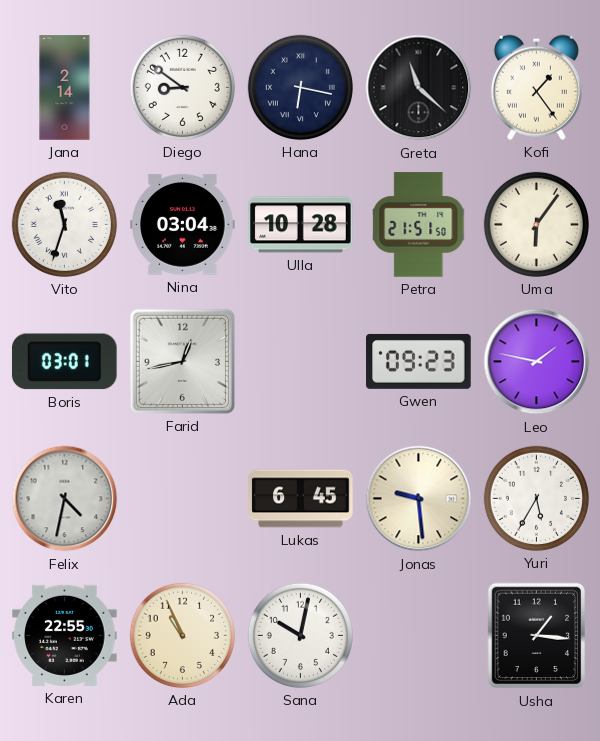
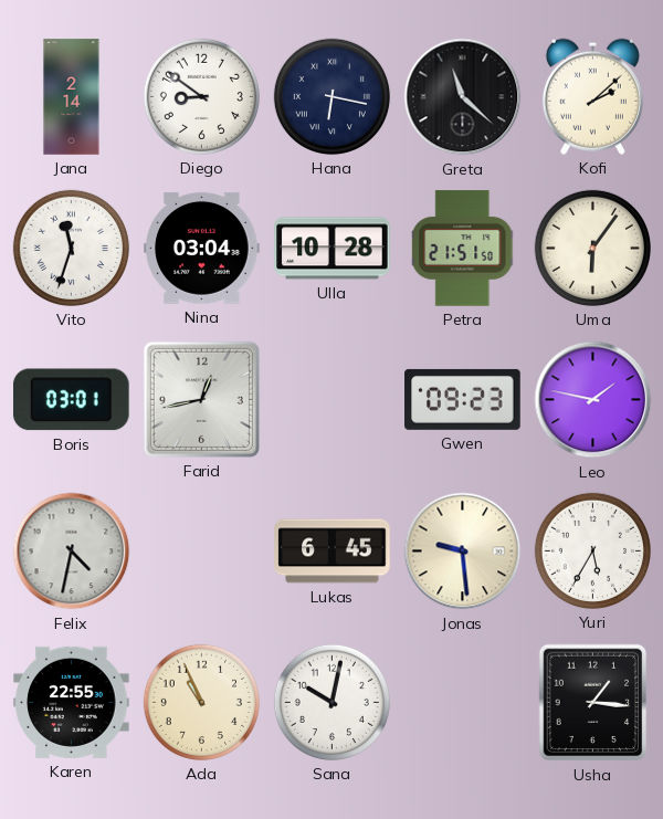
Kofi: 1:24 -> 2:08
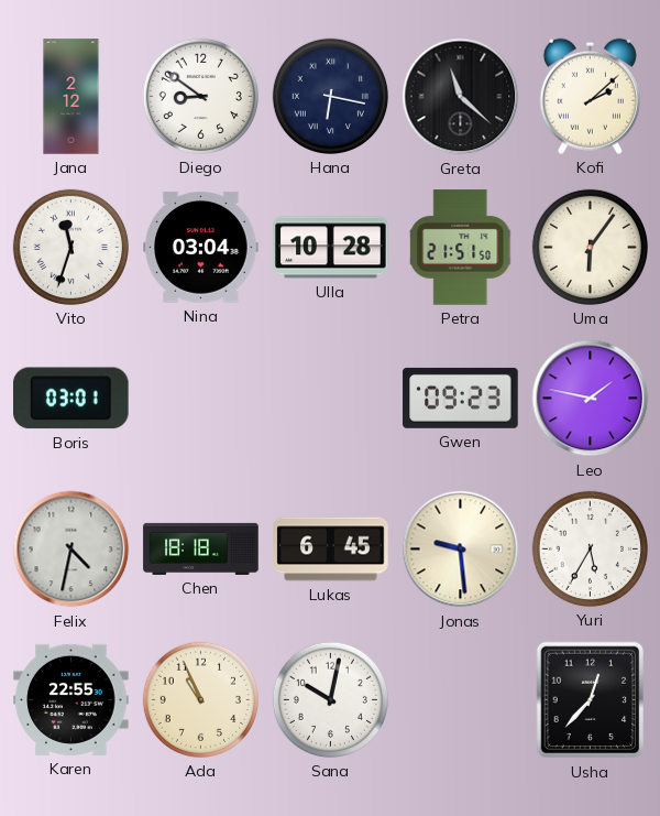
Jana: 2:14 -> 2:12
Farid: 12:43 -> none
Chen: none -> 18:18
Usha: 1:16 -> 12:37
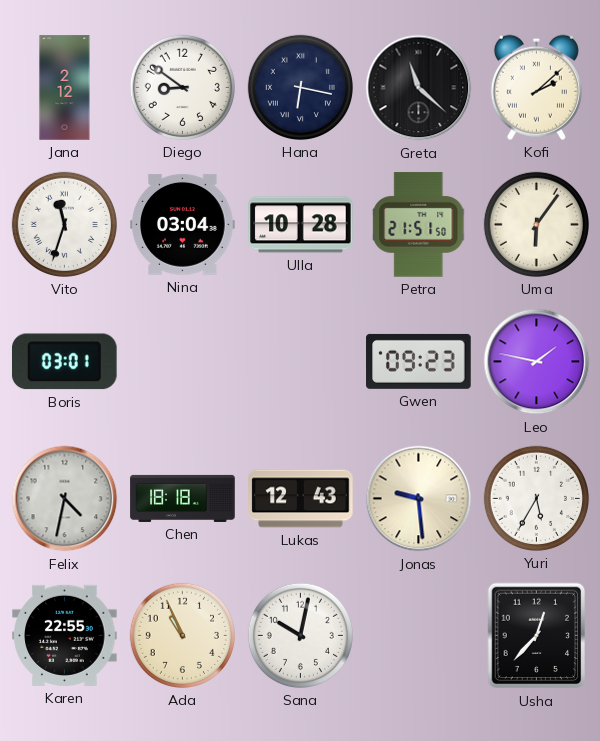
Lukas: 6:45 -> 12:43
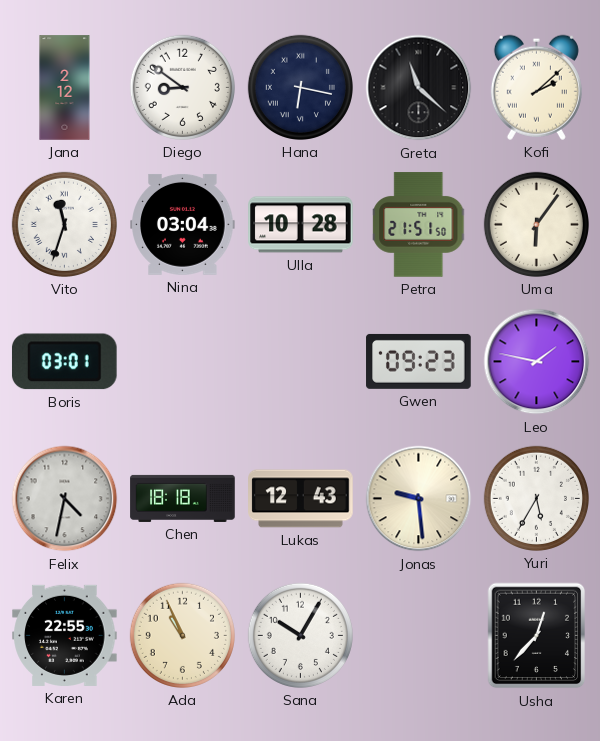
Sana: 10:02 -> 10:05
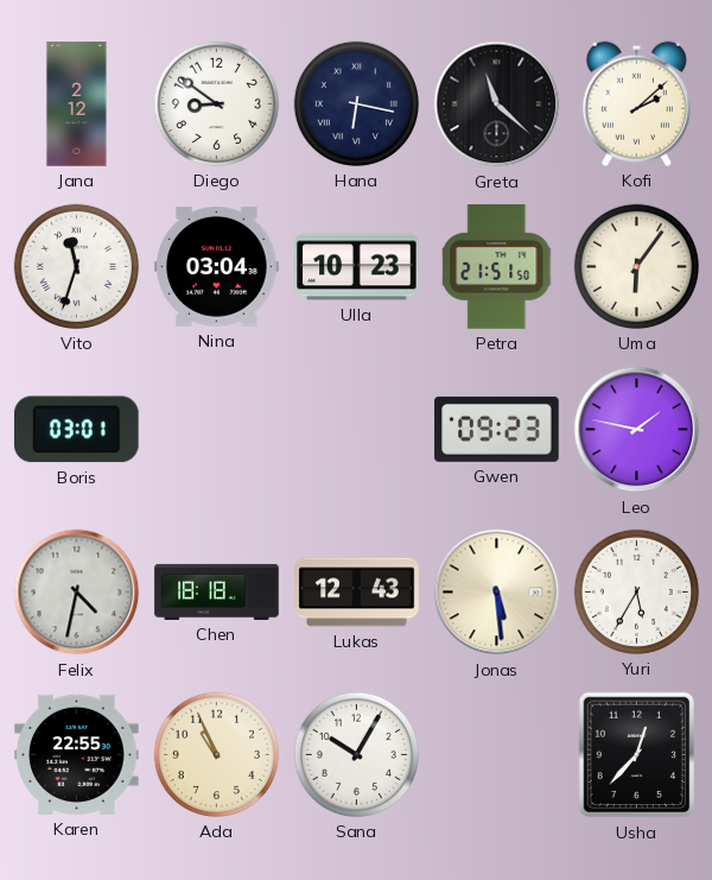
Ulla: 10:28 -> 10:23
Jonas: 9:29 -> 5:29
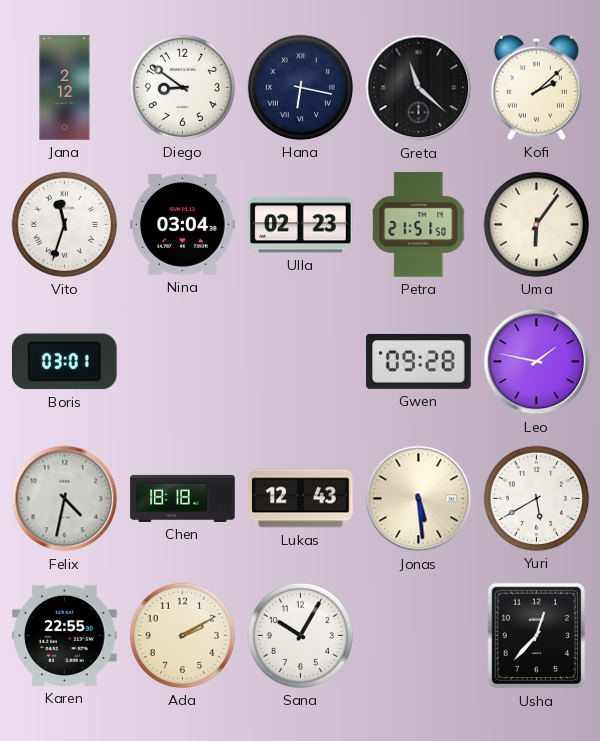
Ulla: 10:23 -> 02:23
Gwen: 09:23 -> 09:28
Yuri: 5:35 -> 5:40
Ada: 10:56 -> 2:10
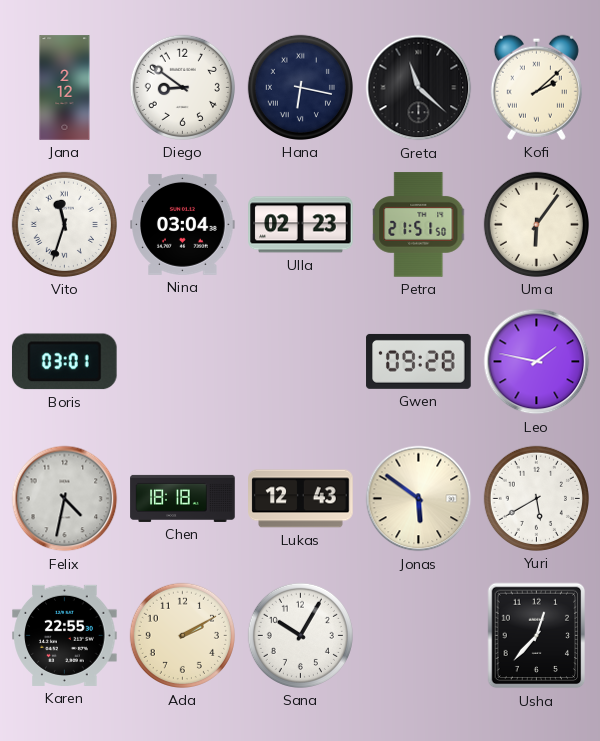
Jonas: 5:29 -> 5:51
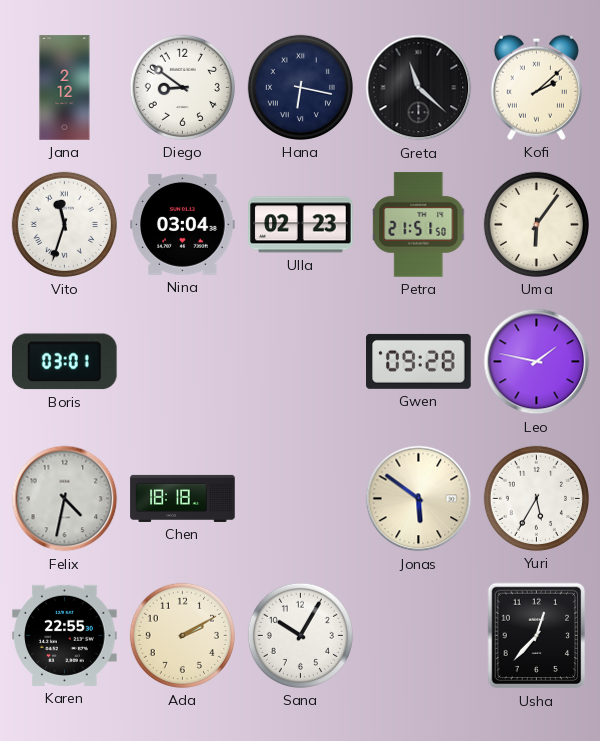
Lukas: 12:43 -> none
Yuri: 5:40 -> 5:35
